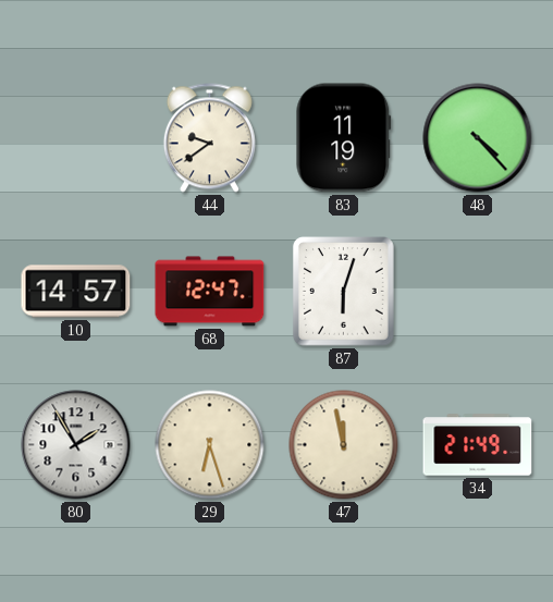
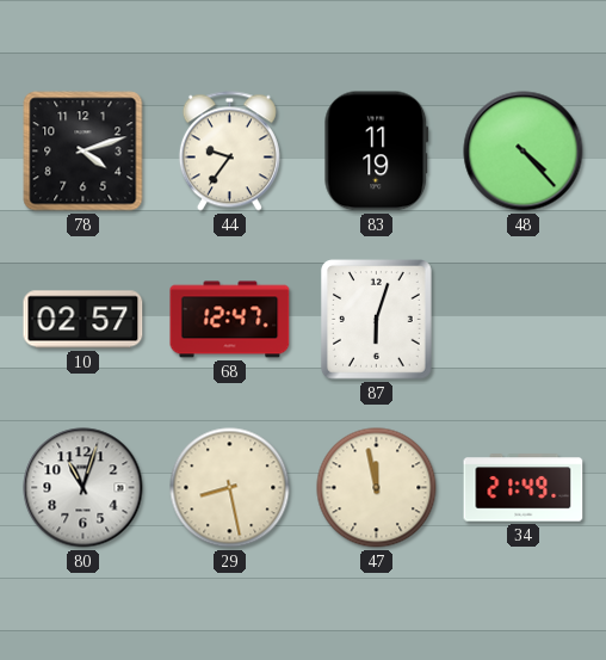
78: none -> 4:12
44: 9:39 -> 9:36
10: 14:57 -> 02:57
80: 1:55 -> 11:03
29: 6:27 -> 8:28
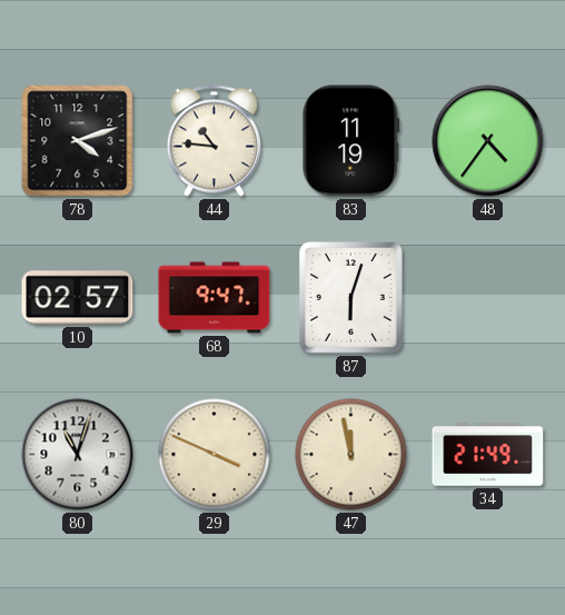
44: 9:36 -> 10:46
48: 4:23 -> 4:36
68: 12:47 -> 9:47
29: 8:28 -> 3:49
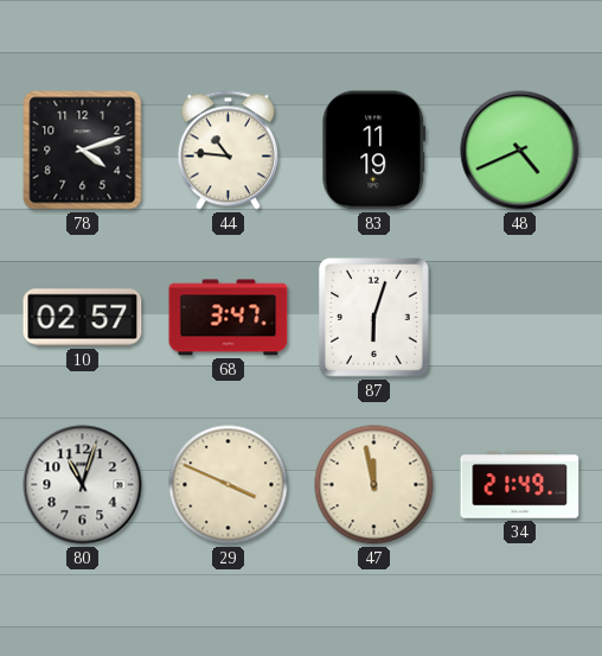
48: 4:36 -> 4:41
68: 9:47 -> 3:47
